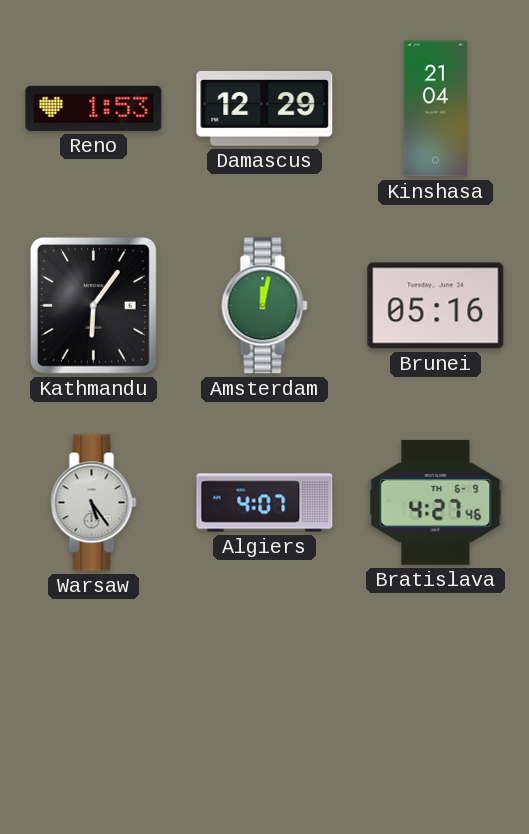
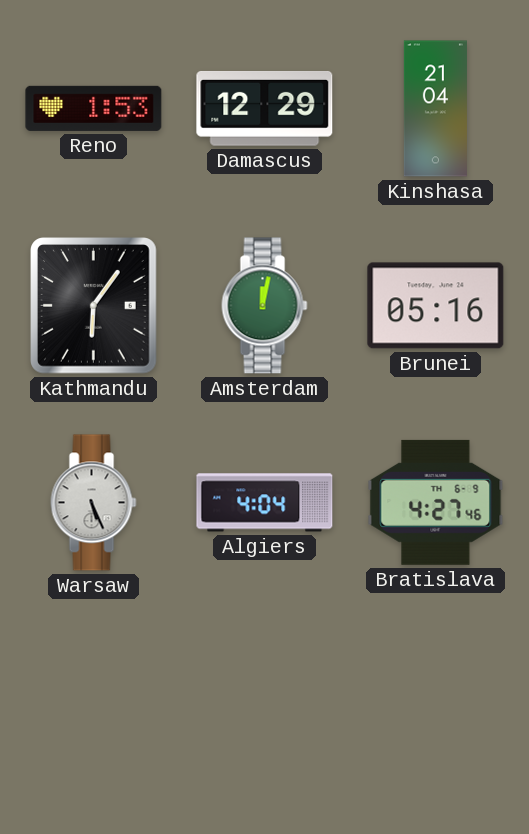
Warsaw: 5:24 -> 5:26
Algiers: 4:07 -> 4:04
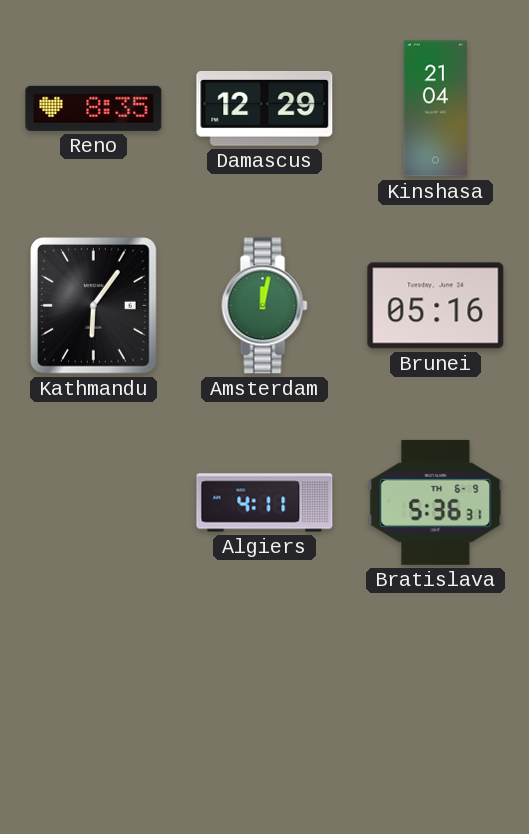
Reno: 1:53 -> 8:35
Warsaw: 5:26 -> none
Algiers: 4:04 -> 4:11
Bratislava: 4:27 -> 5:36
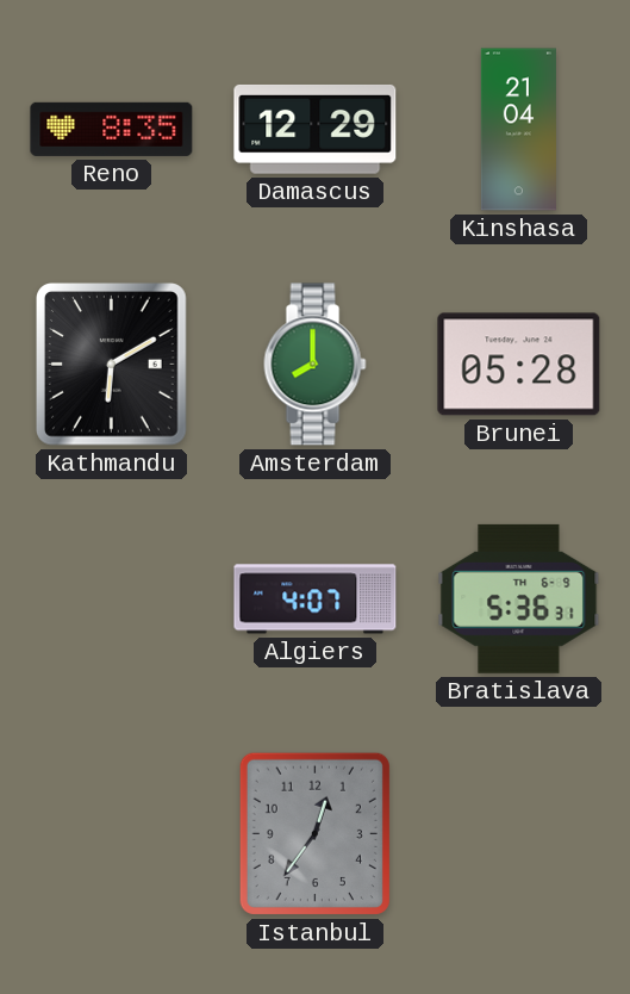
Kathmandu: 6:06 -> 6:10
Amsterdam: 12:02 -> 8:00
Brunei: 05:16 -> 05:28
Algiers: 4:11 -> 4:07
Istanbul: none -> 12:36
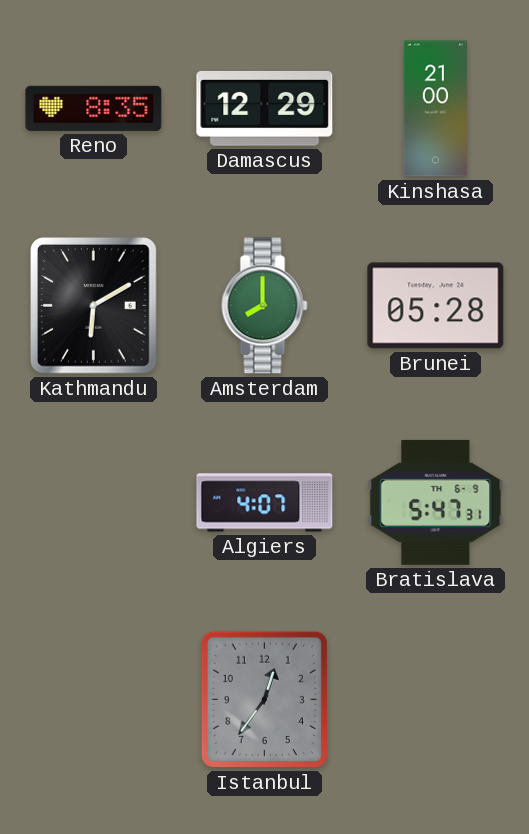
Kinshasa: 21:04 -> 21:00
Bratislava: 5:36 -> 5:47
